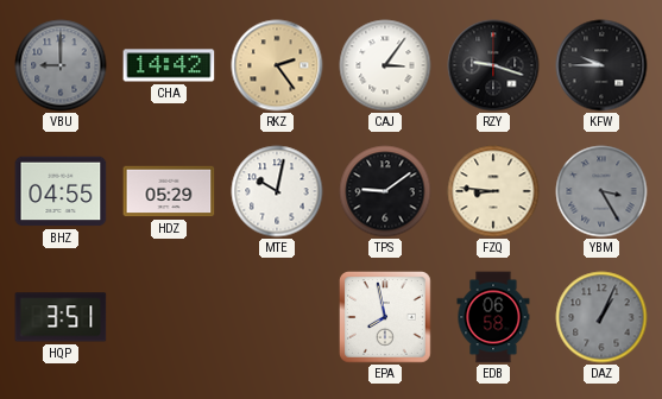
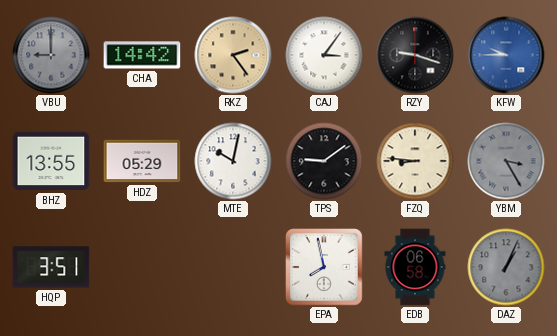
KFW dial: black -> blue
BHZ: 04:55 -> 13:55
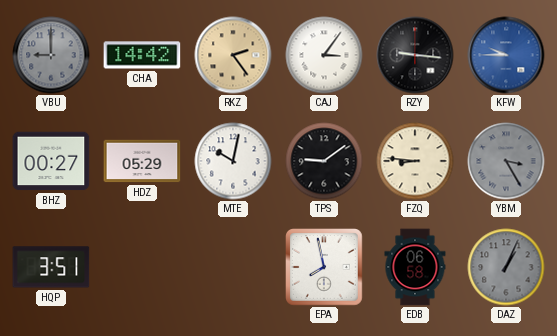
RZY: 9:18 -> 9:16
BHZ: 13:55 -> 00:27
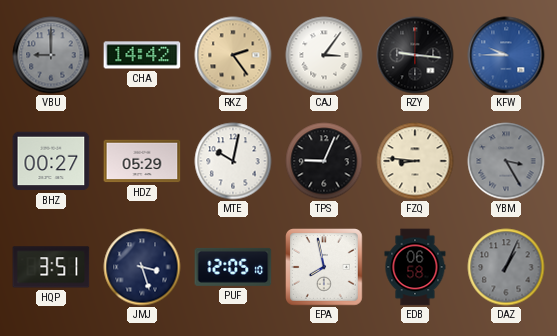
TPS: 9:09 -> 9:04
JMJ: none -> 3:27
PUF: none -> 12:05
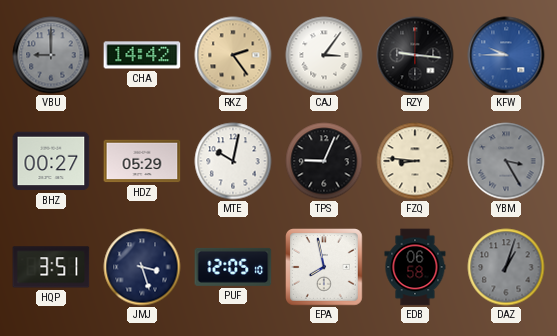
DAZ: 1:04 -> 1:03
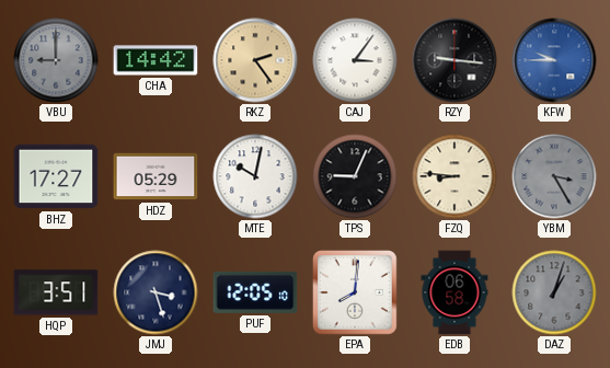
BHZ: 00:27 -> 17:27
EPA: 7:58 -> 8:01
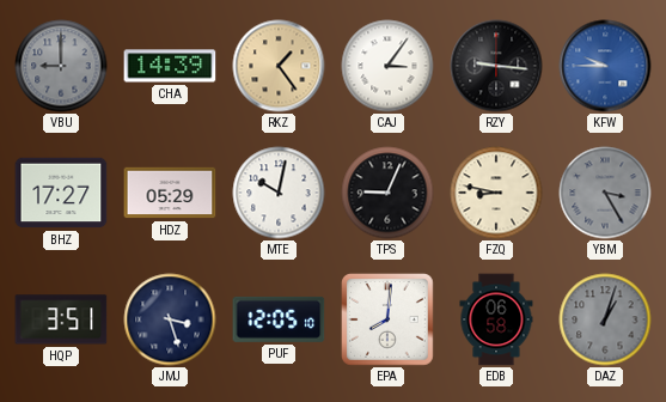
CHA: 14:42 -> 14:39
RKZ: 2:24 -> 1:24
FZQ: 8:46 -> 8:47
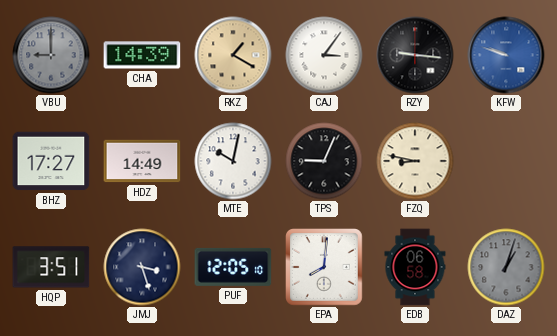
RKZ: 1:24 -> 1:20
KFW: 9:45 -> 9:48
HDZ: 05:29 -> 14:49
YBM: 3:25 -> none
